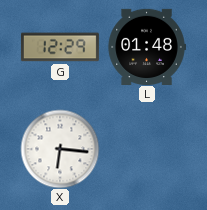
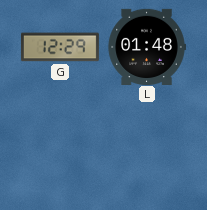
X: 6:16 -> none
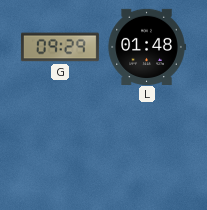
G: 12:29 -> 09:29
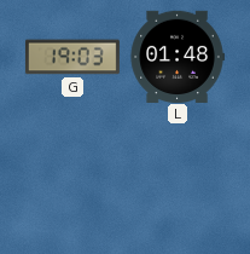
G: 09:29 -> 19:03
